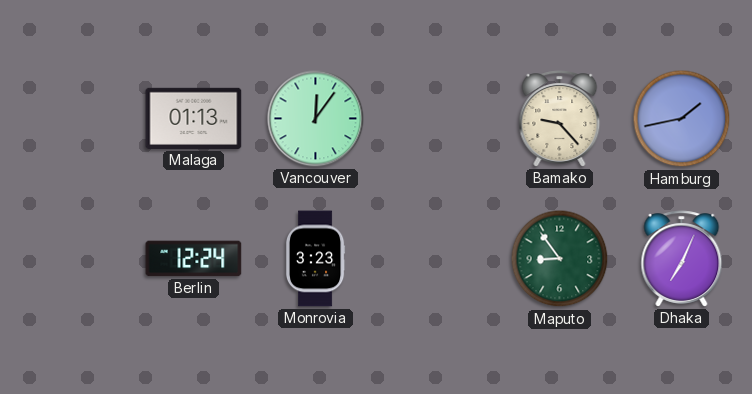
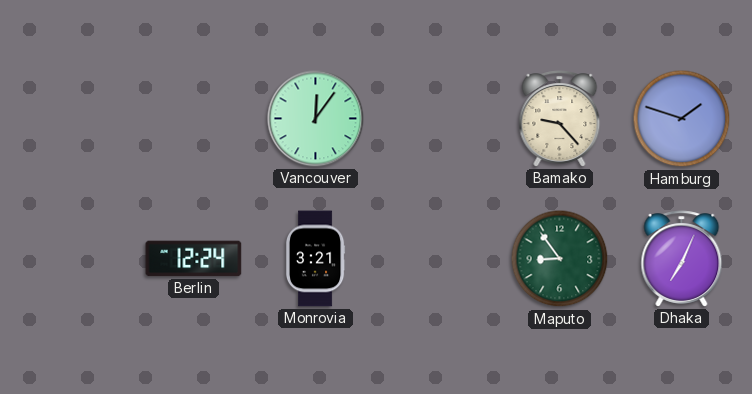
Malaga: 01:13 -> none
Hamburg: 1:43 -> 1:48
Monrovia: 3:23 -> 3:21
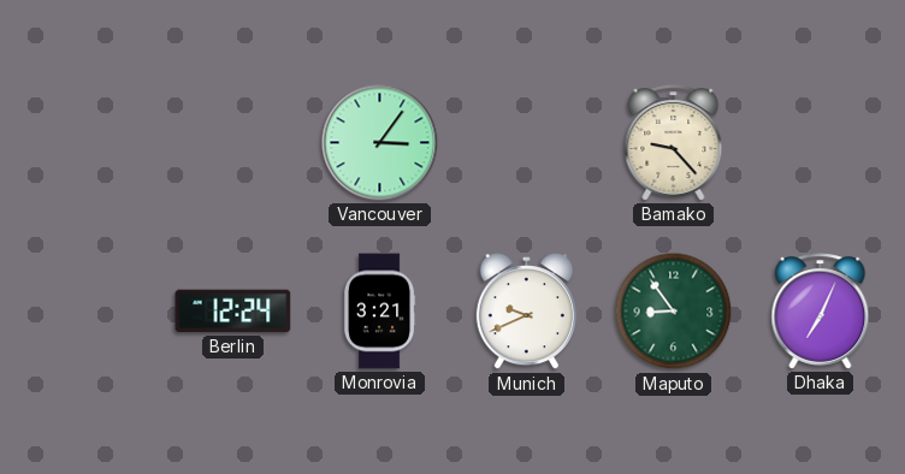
Vancouver: 12:06 -> 3:06
Hamburg: 1:48 -> none
Munich: none -> 9:41
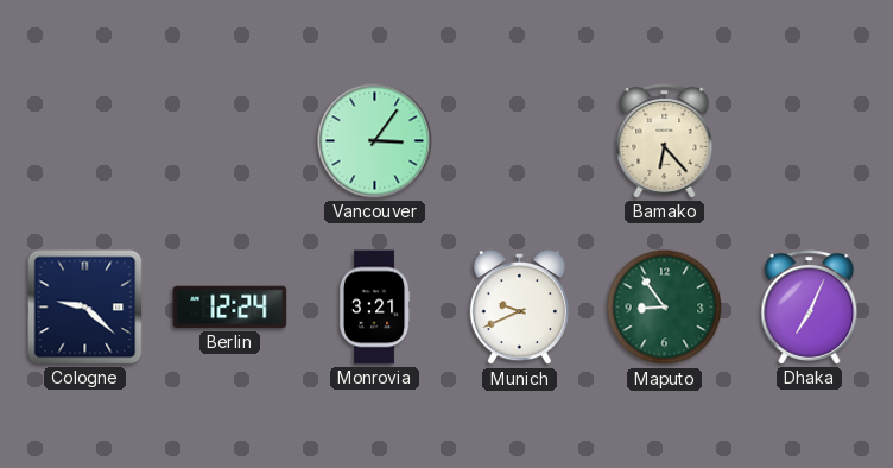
Bamako: 9:23 -> 6:23
Cologne: none -> 9:22
